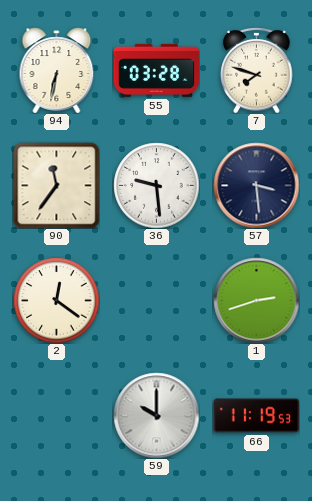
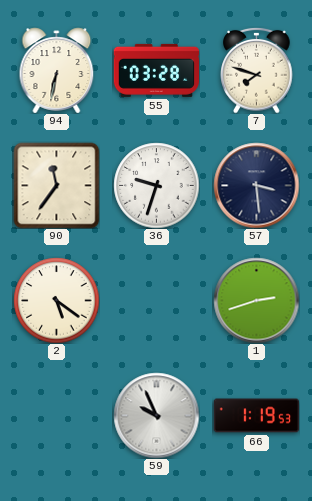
36: 9:29 -> 9:33
2: 12:21 -> 5:21
59: 10:00 -> 9:56
66: 11:19 -> 1:19
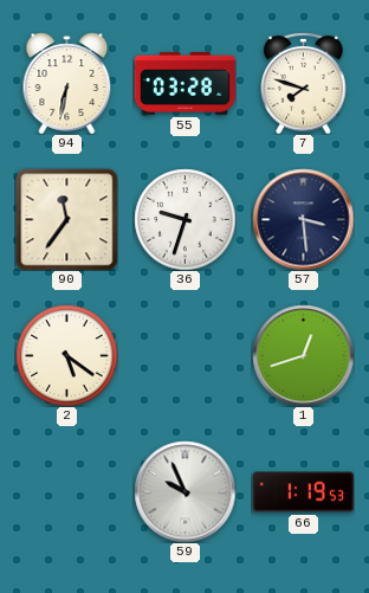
1: 2:42 -> 12:42
